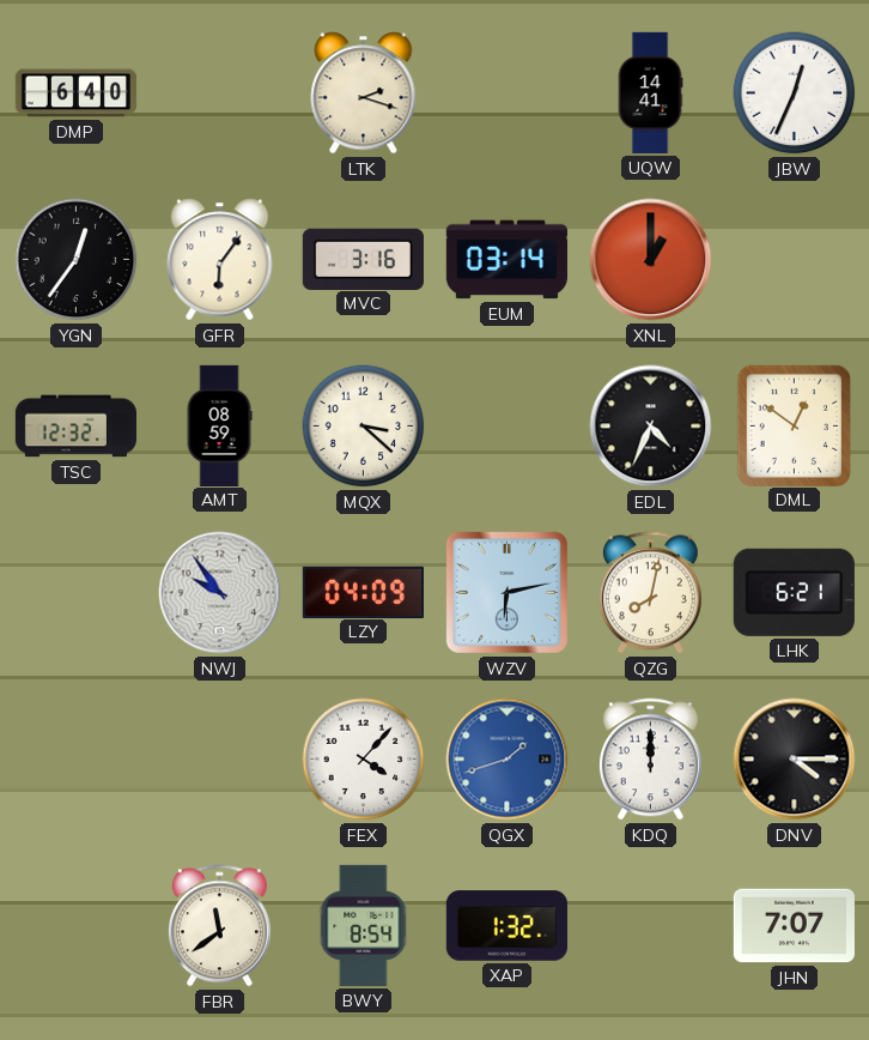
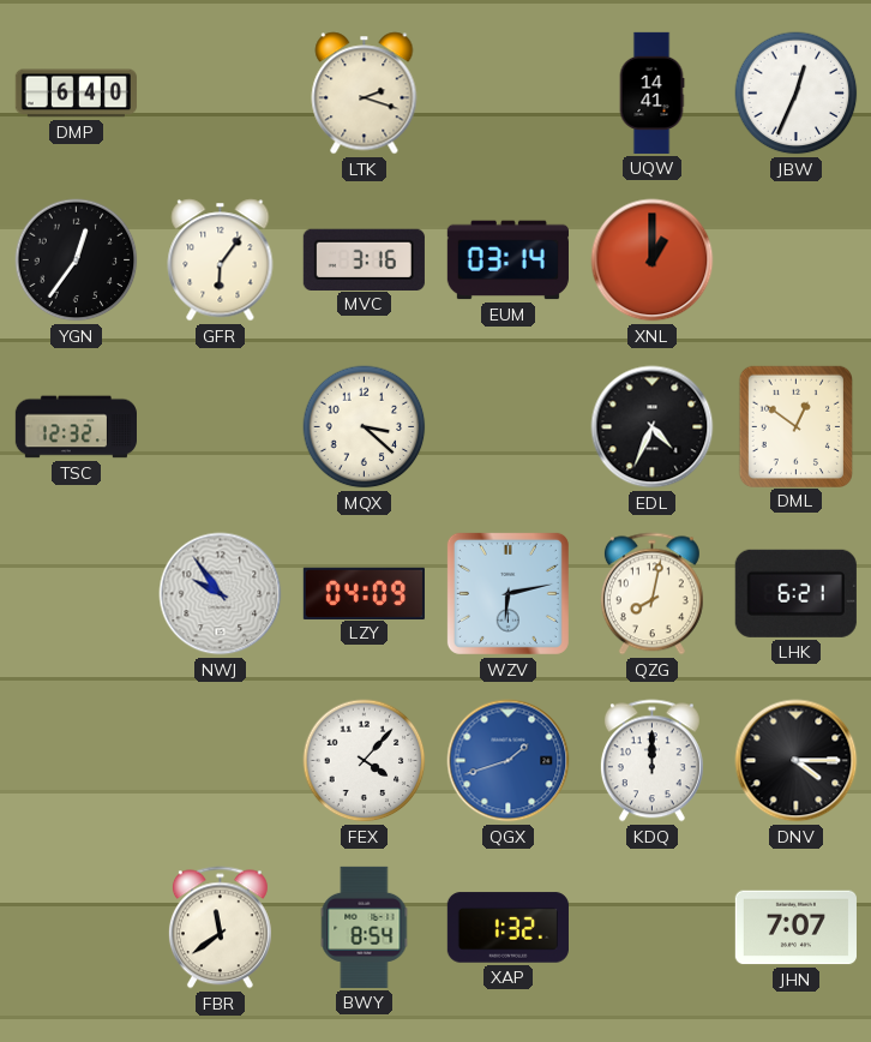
AMT: 08:59 -> none
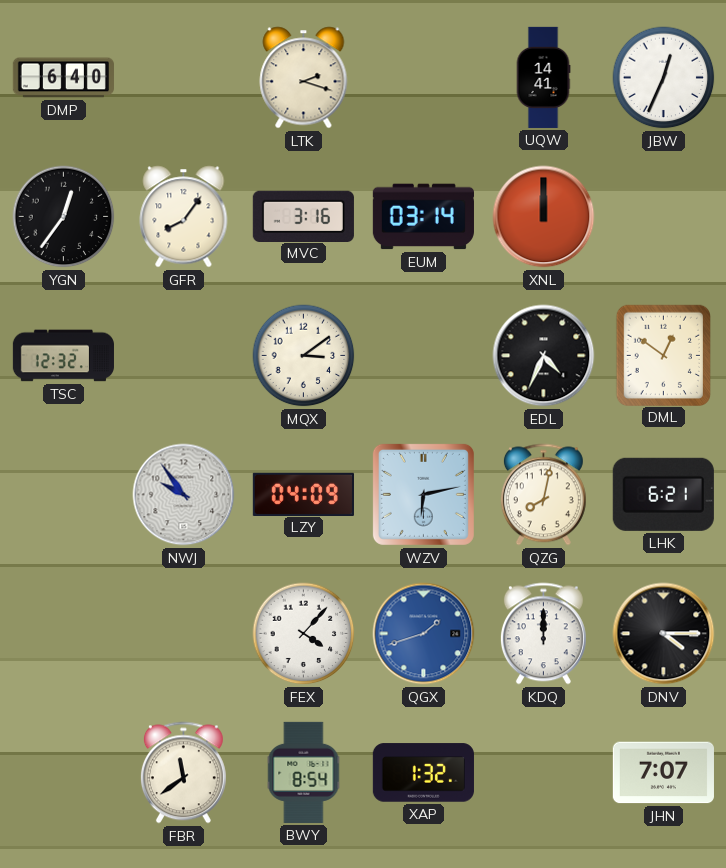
GFR: 6:06 -> 8:06
XNL: 1:00 -> 12:00
MQX: 3:22 -> 3:09
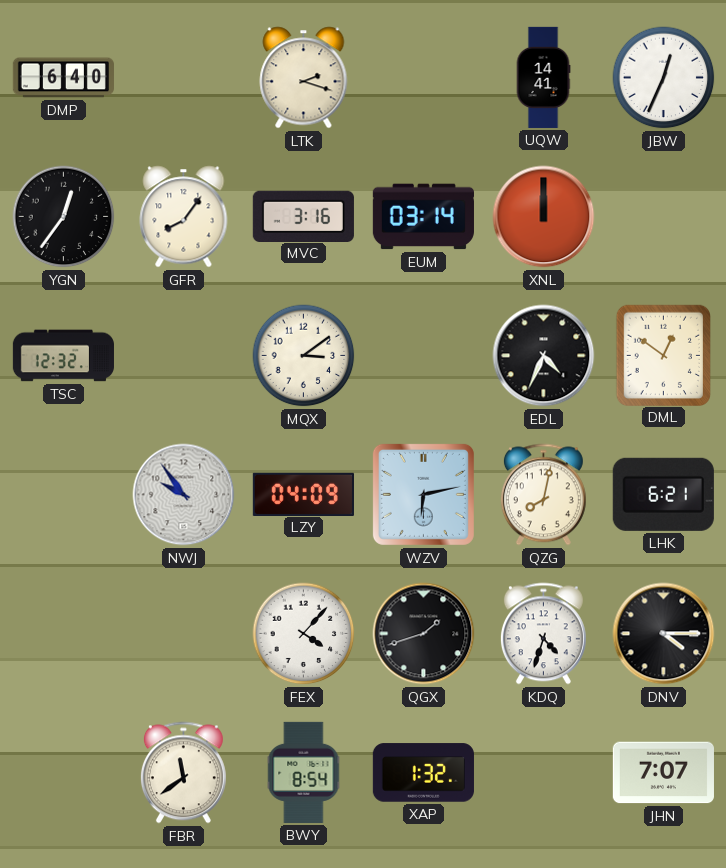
QGX dial: blue -> black
KDQ: 12:00 -> 4:33
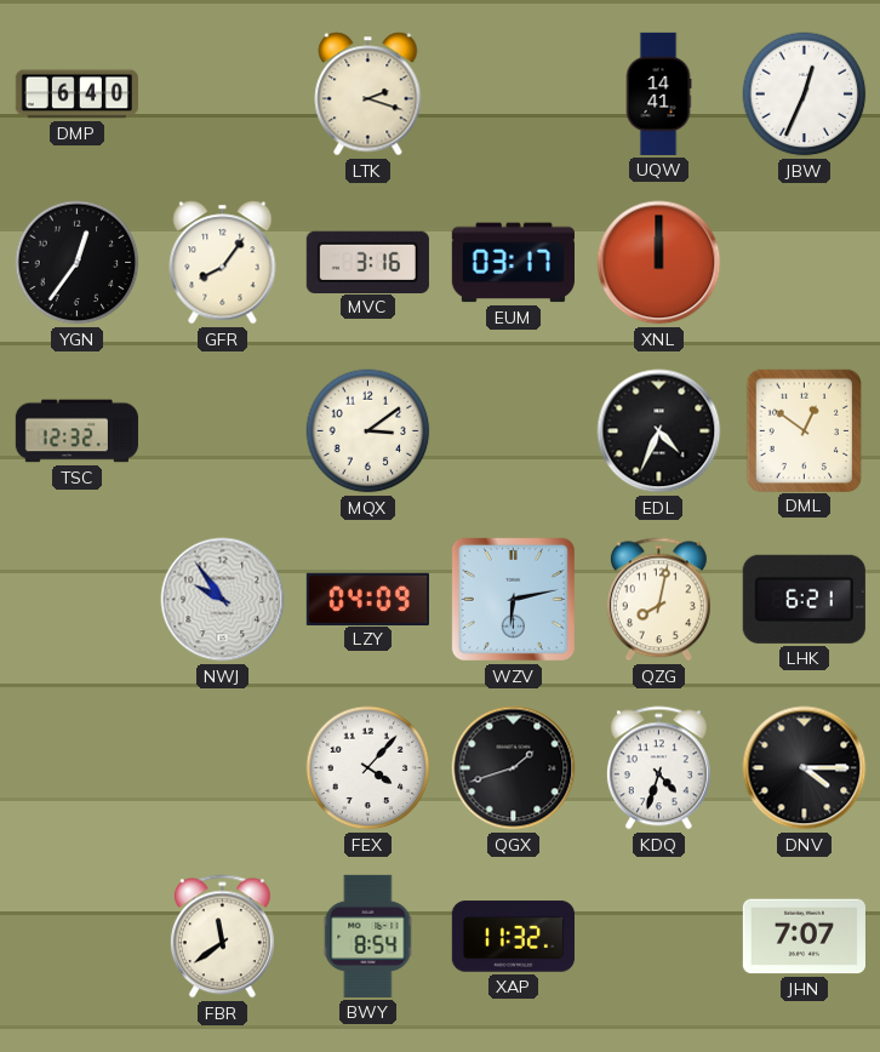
EUM: 03:14 -> 03:17
XAP: 1:32 -> 11:32
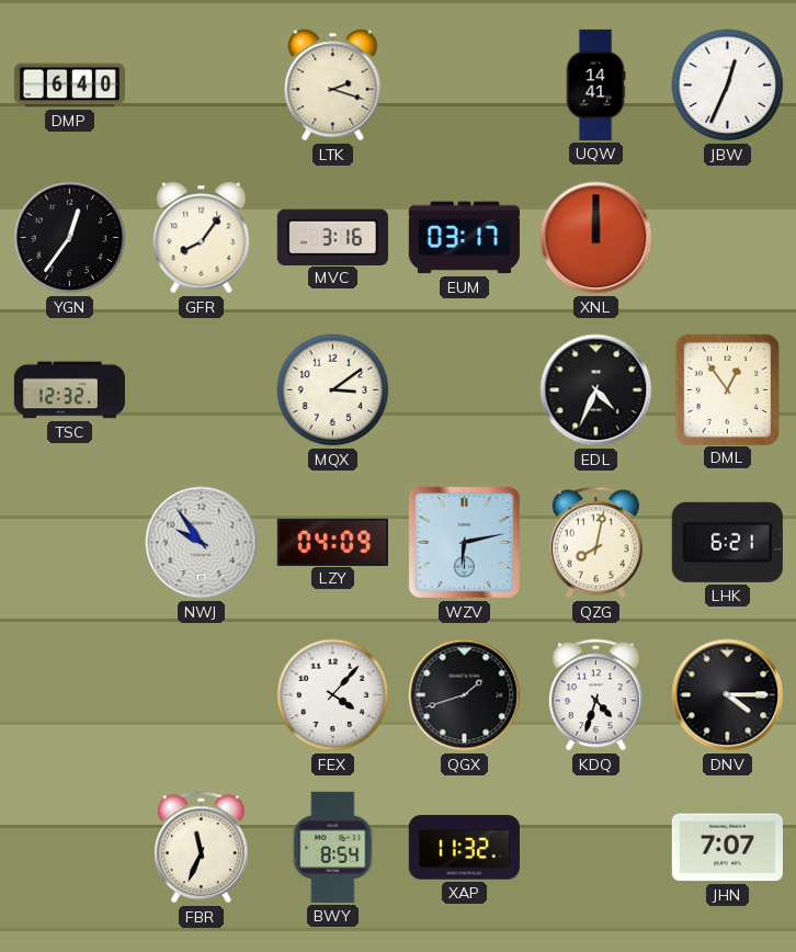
DML: 12:51 -> 12:54
FBR: 11:39 -> 11:34
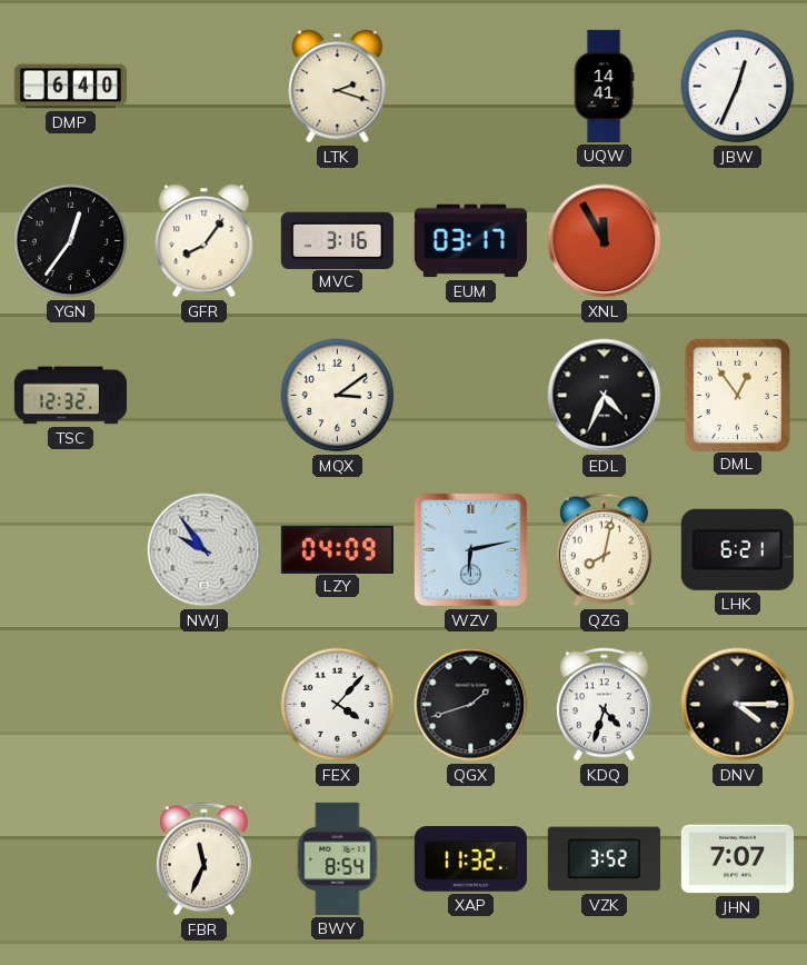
XNL: 12:00 -> 11:55
VZK: none -> 3:52
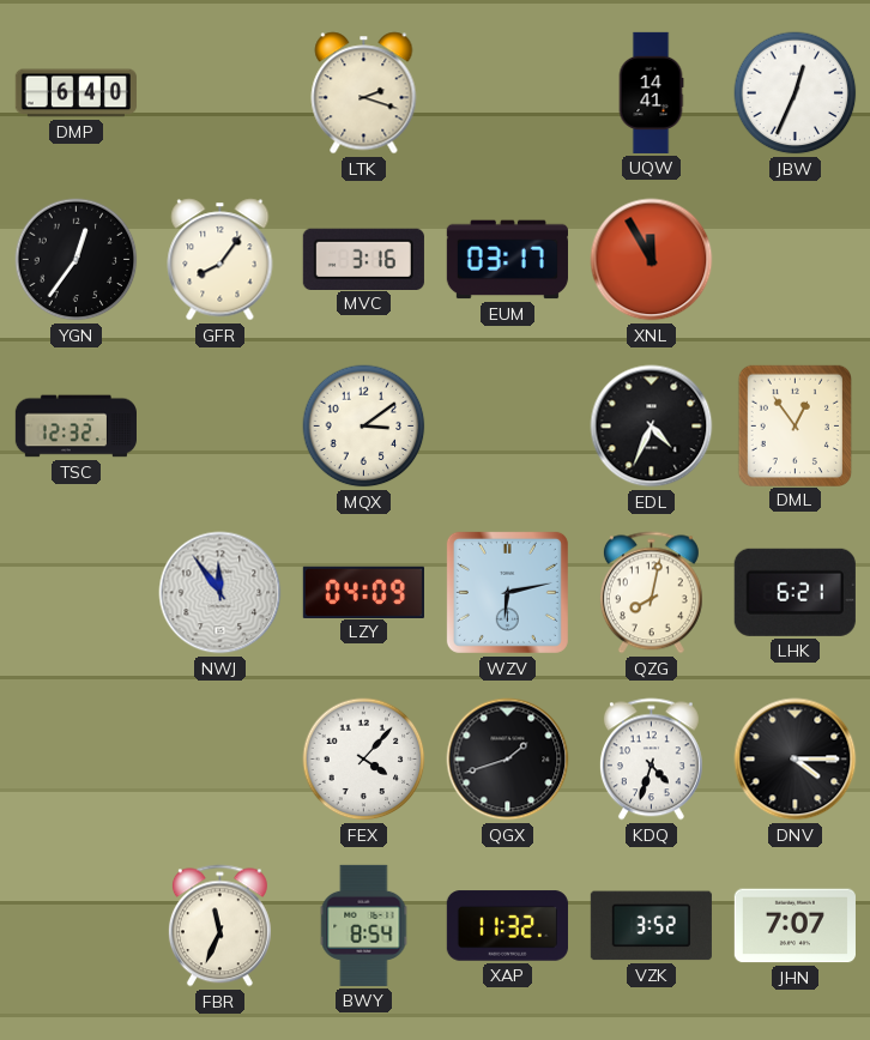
NWJ: 9:54 -> 11:54
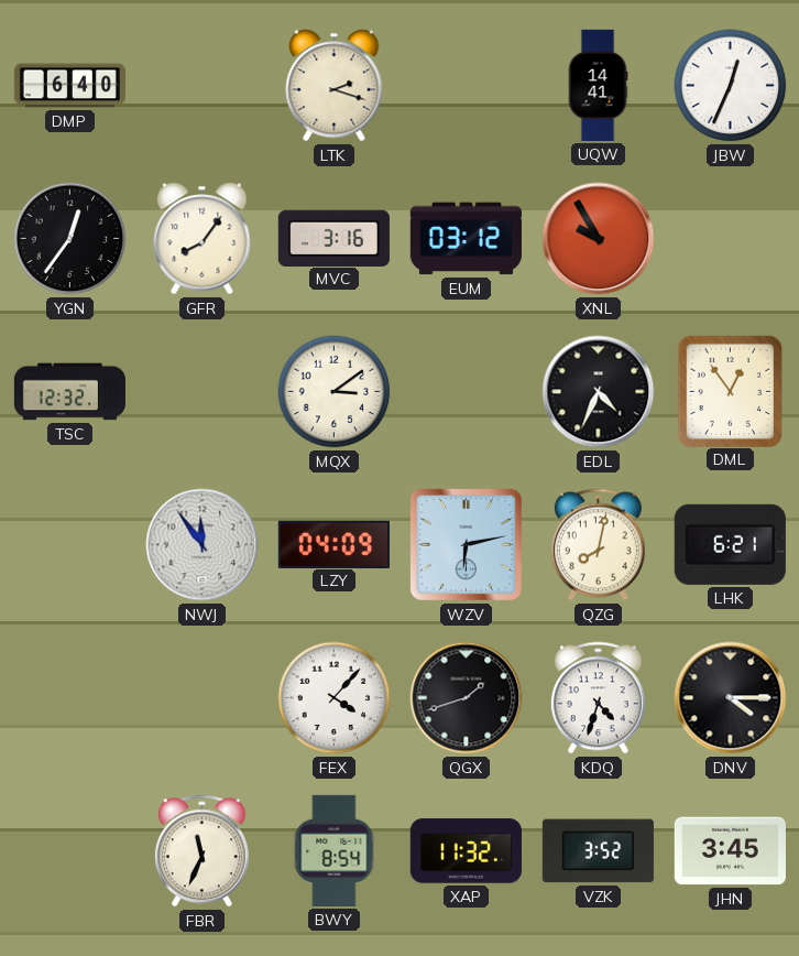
EUM: 03:17 -> 03:12
XNL: 11:55 -> 9:55
JHN: 7:07 -> 3:45
